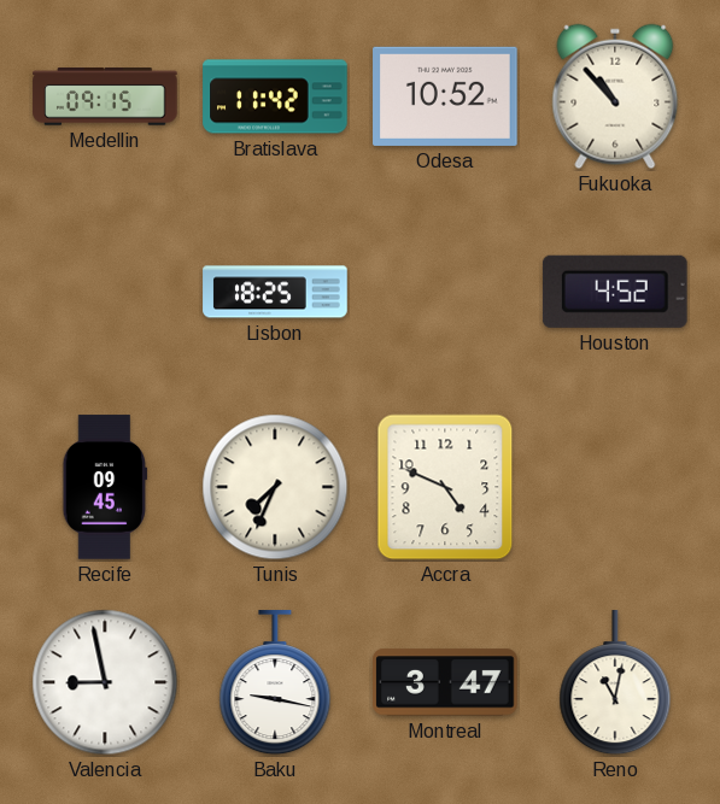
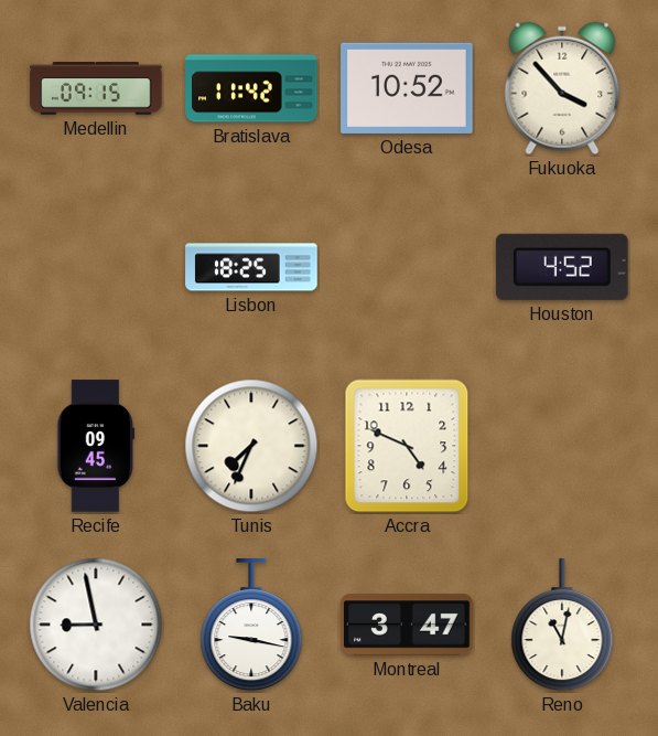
Fukuoka: 10:53 -> 3:53
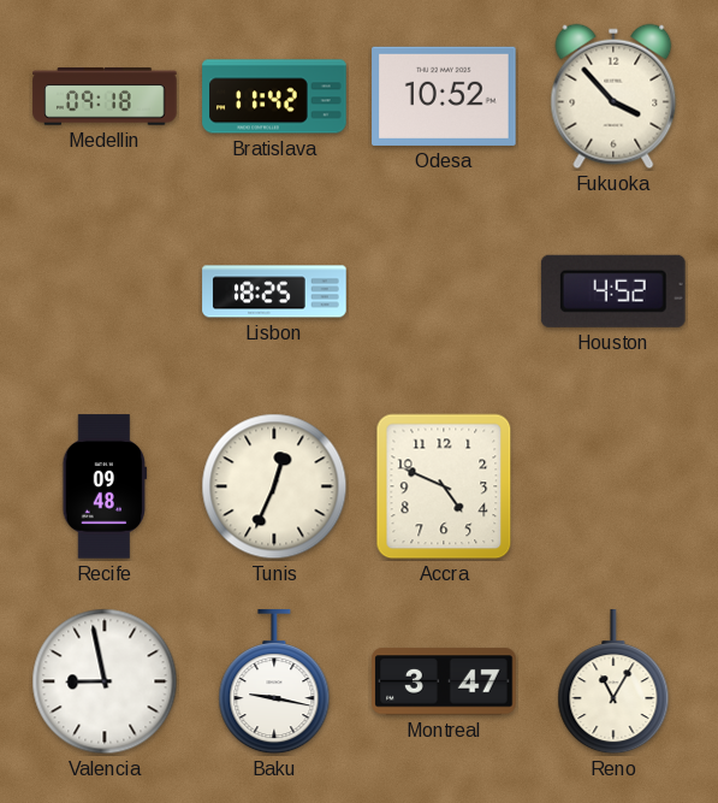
Medellin: 09:15 -> 09:18
Recife: 09:45 -> 09:48
Tunis: 7:34 -> 12:34
Reno: 11:02 -> 11:05
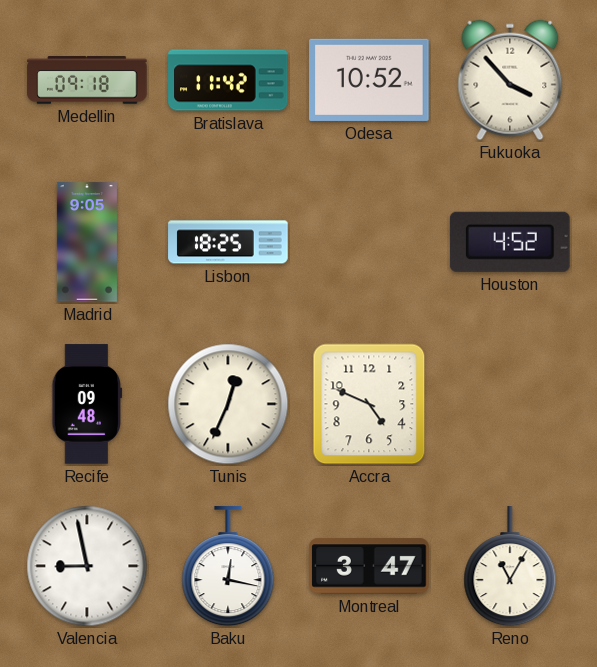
Madrid: none -> 9:05
Baku: 9:17 -> 12:17
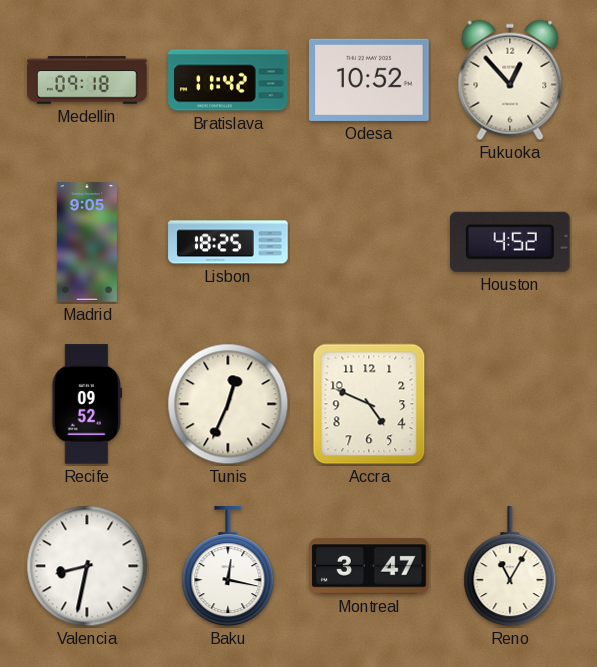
Fukuoka: 3:53 -> 12:53
Recife: 09:48 -> 09:52
Valencia: 8:58 -> 8:32
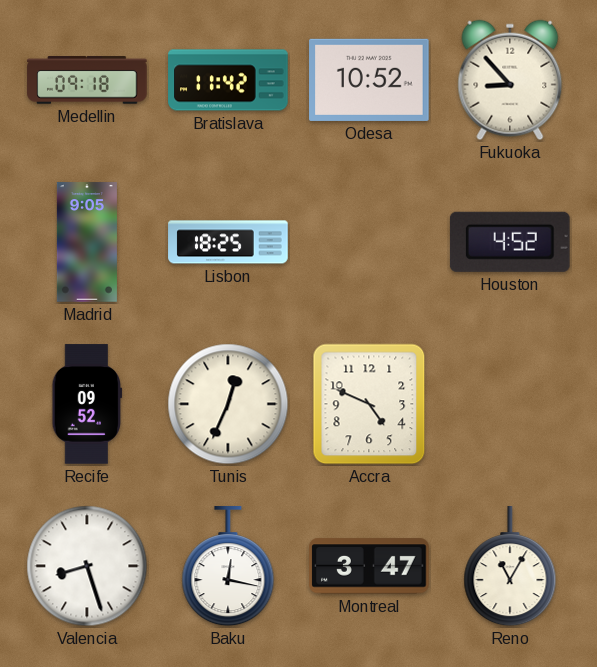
Fukuoka: 12:53 -> 8:53
Valencia: 8:32 -> 8:27
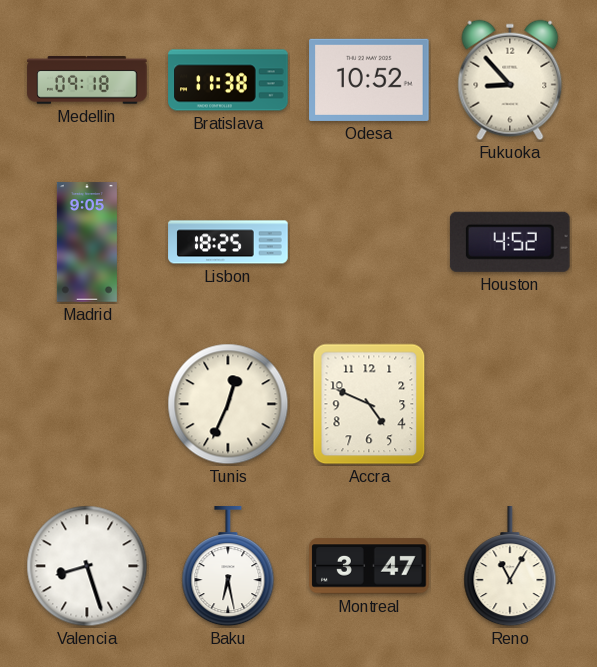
Bratislava: 11:42 -> 11:38
Recife: 09:52 -> none
Baku: 12:17 -> 6:28
